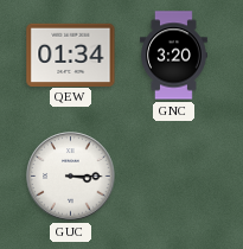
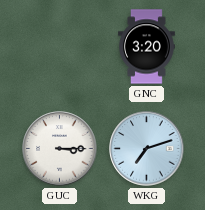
QEW: 01:34 -> none
WKG: none -> 7:12
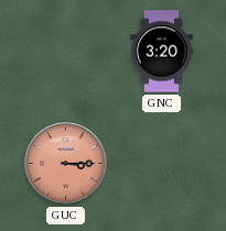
GUC dial: white -> salmon
WKG: 7:12 -> none
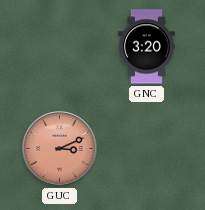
GUC: 3:15 -> 3:11
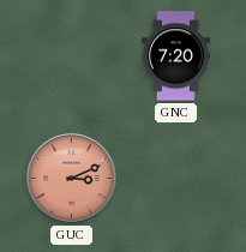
GNC: 3:20 -> 7:20
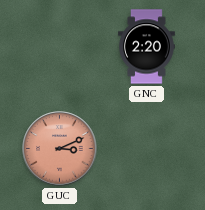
GNC: 7:20 -> 2:20
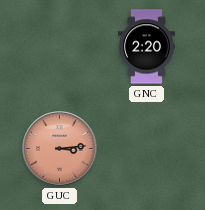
GUC: 3:11 -> 3:14
